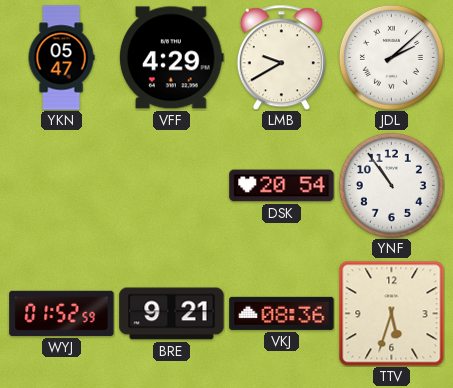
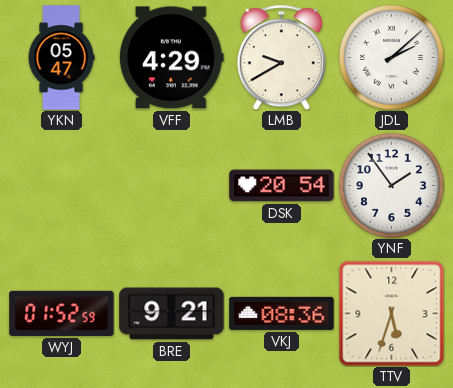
YNF: 10:54 -> 1:54
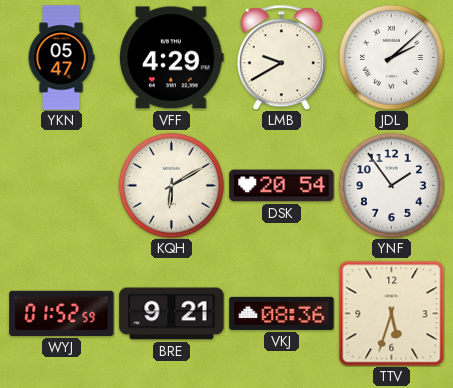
KQH: none -> 6:10
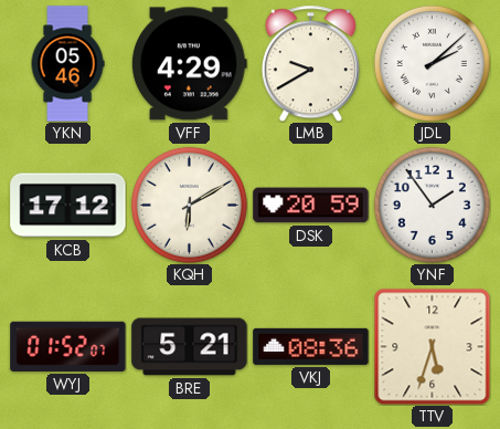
YKN: 05:47 -> 05:46
KCB: none -> 17:12
DSK: 20:54 -> 20:59
WYJ: 01:52:59 -> 01:52:07
BRE: 9:21 -> 5:21
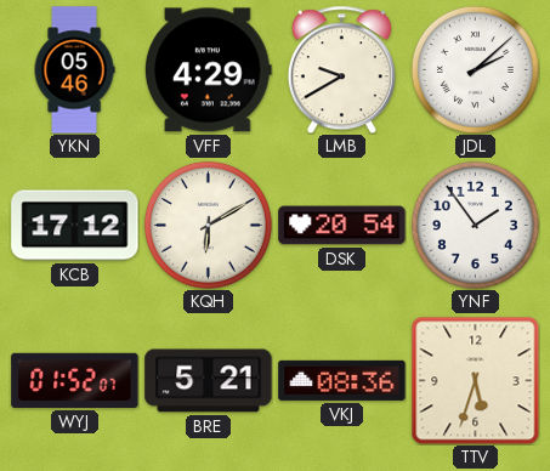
DSK: 20:59 -> 20:54
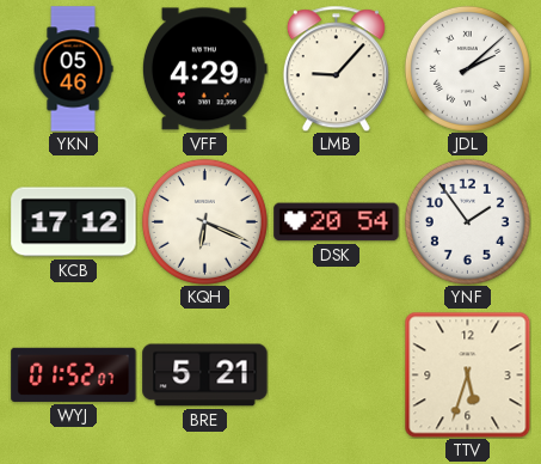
LMB: 9:40 -> 9:07
KQH: 6:10 -> 6:19
VKJ: 08:36 -> none
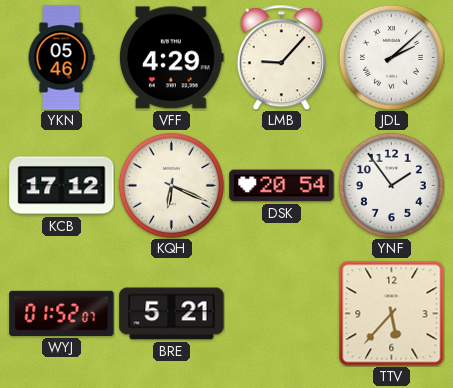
TTV: 5:33 -> 5:37
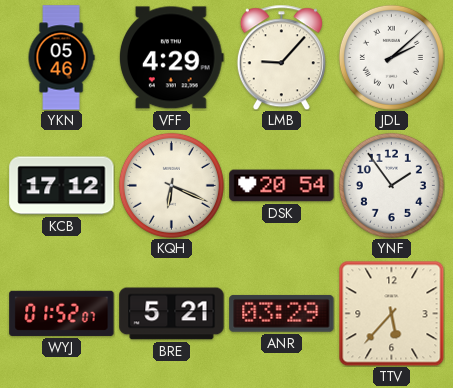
ANR: none -> 03:29
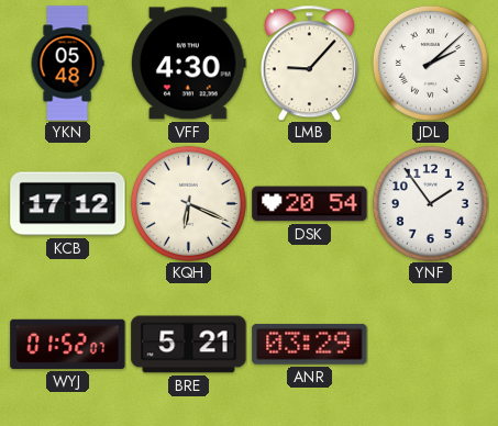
YKN: 05:46 -> 05:48
VFF: 4:29 -> 4:30
TTV: 5:37 -> none
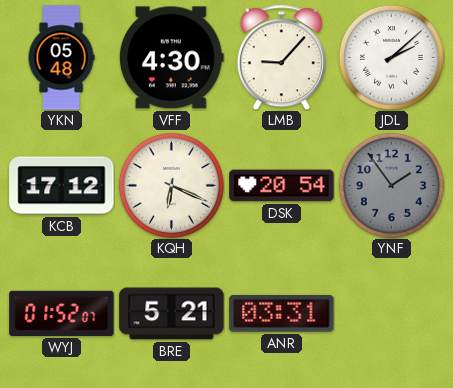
YNF dial: white -> grey
ANR: 03:29 -> 03:31
